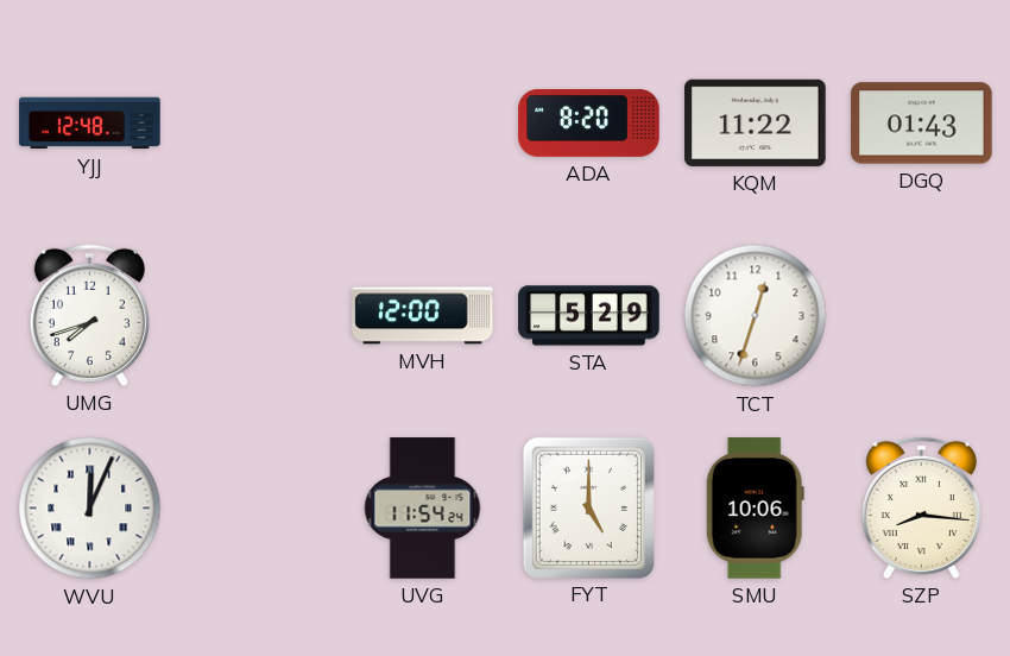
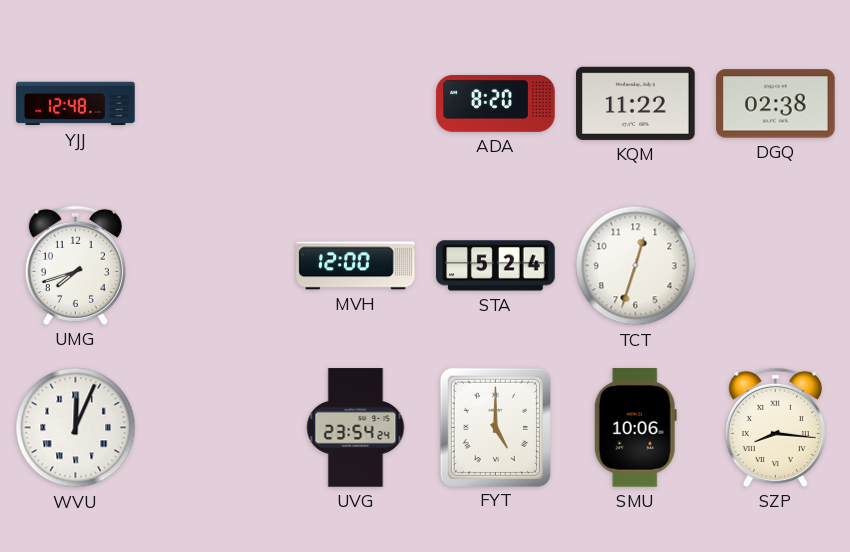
DGQ: 01:43 -> 02:38
STA: 5:29 -> 5:24
UVG: 11:54 -> 23:54
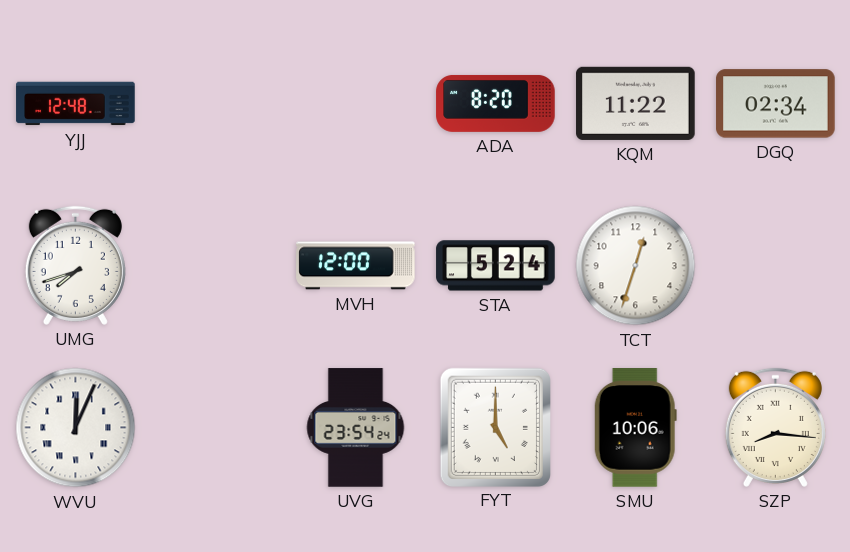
DGQ: 02:38 -> 02:34
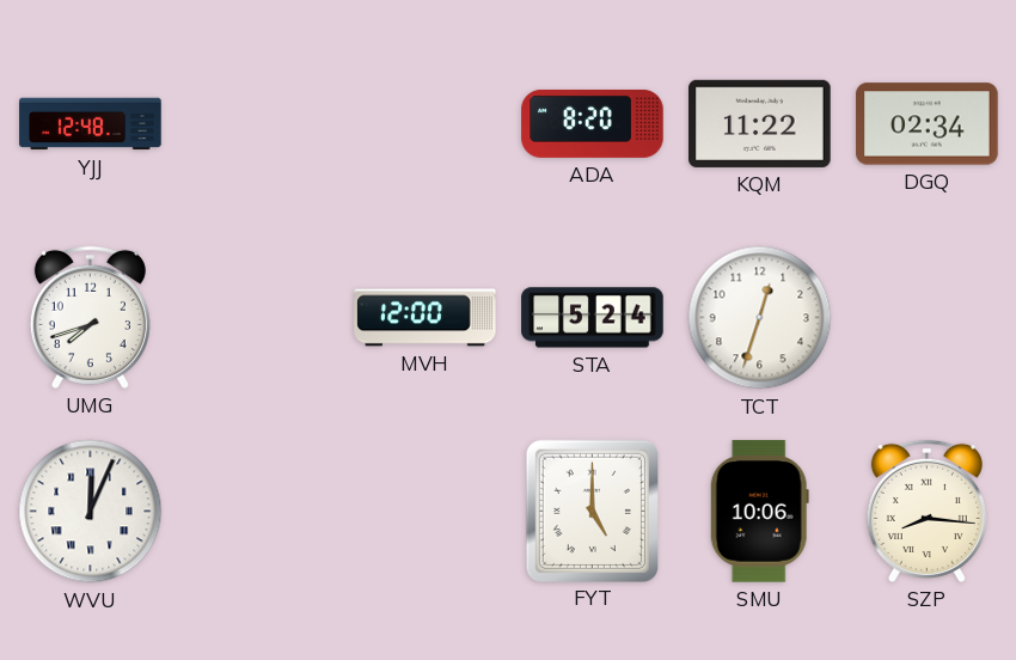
UVG: 23:54 -> none
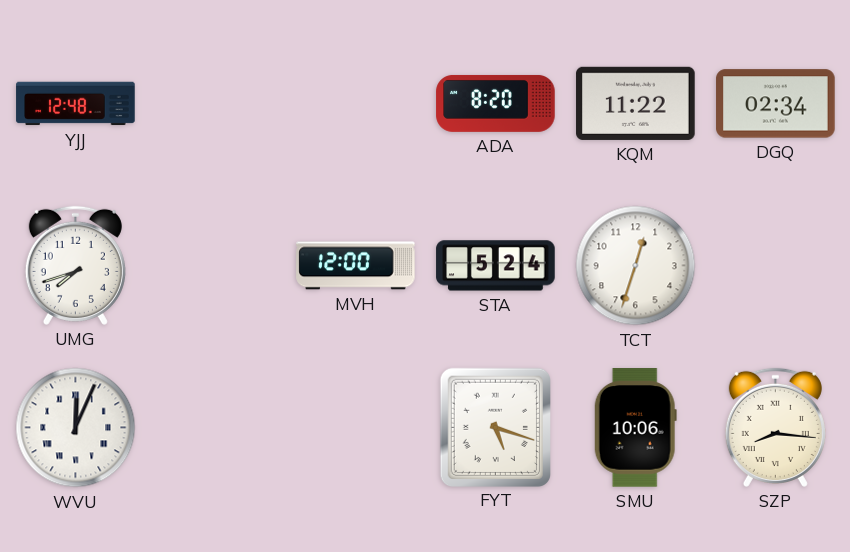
FYT: 5:00 -> 5:18
